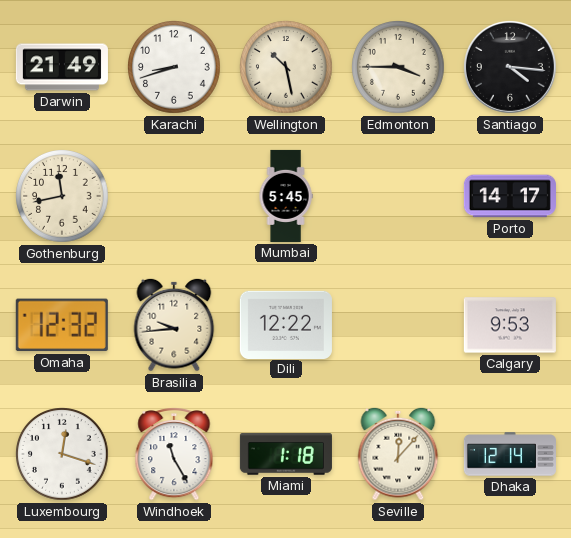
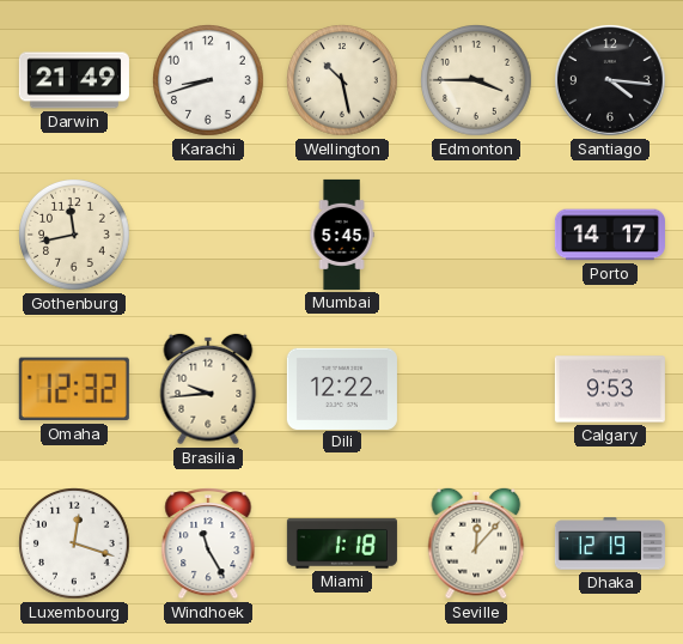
Dhaka: 12:14 -> 12:19
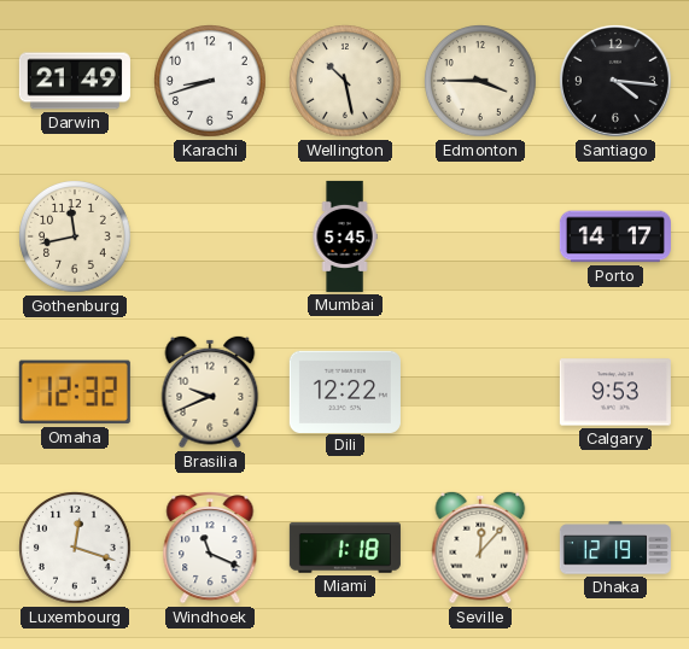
Brasilia: 9:44 -> 9:41
Windhoek: 11:25 -> 11:19
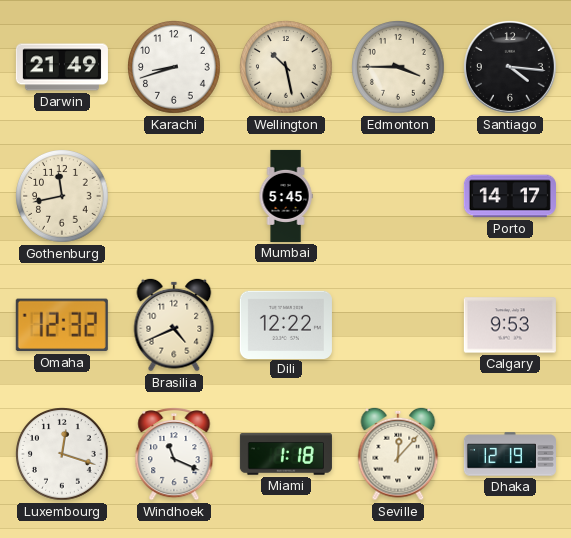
Brasilia: 9:41 -> 4:41
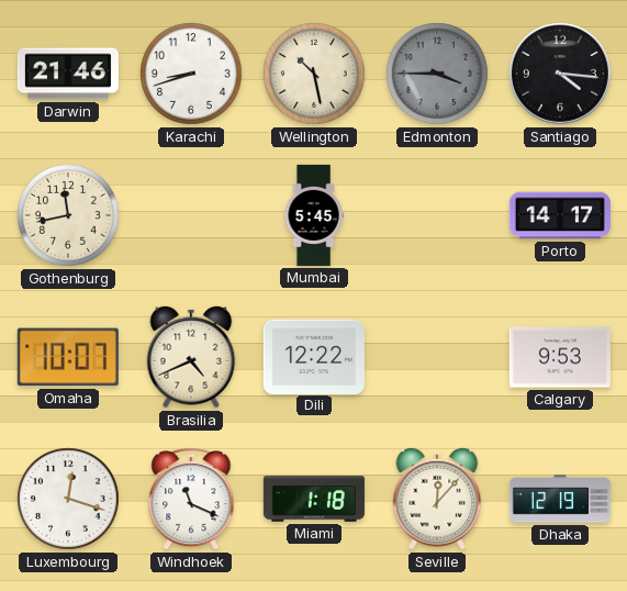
Darwin: 21:49 -> 21:46
Edmonton dial: cream -> grey
Omaha: 12:32 -> 10:07
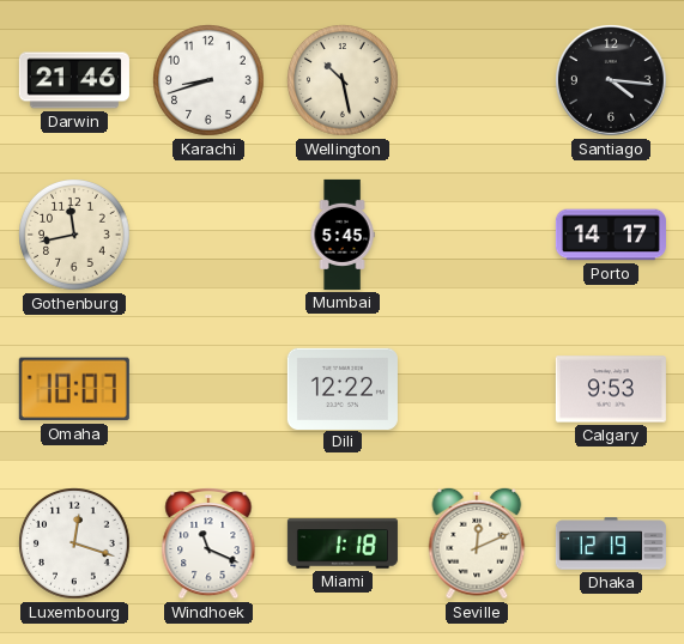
Edmonton: 3:45 -> none
Brasilia: 4:41 -> none
Seville: 12:07 -> 12:11
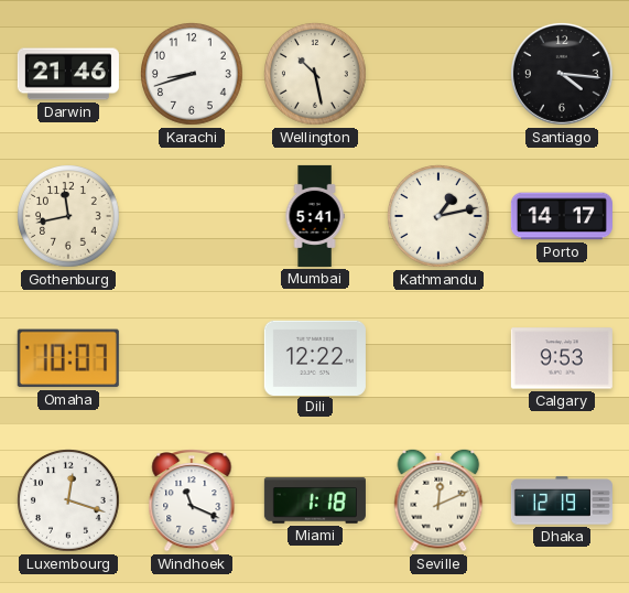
Mumbai: 5:45 -> 5:41
Kathmandu: none -> 1:13
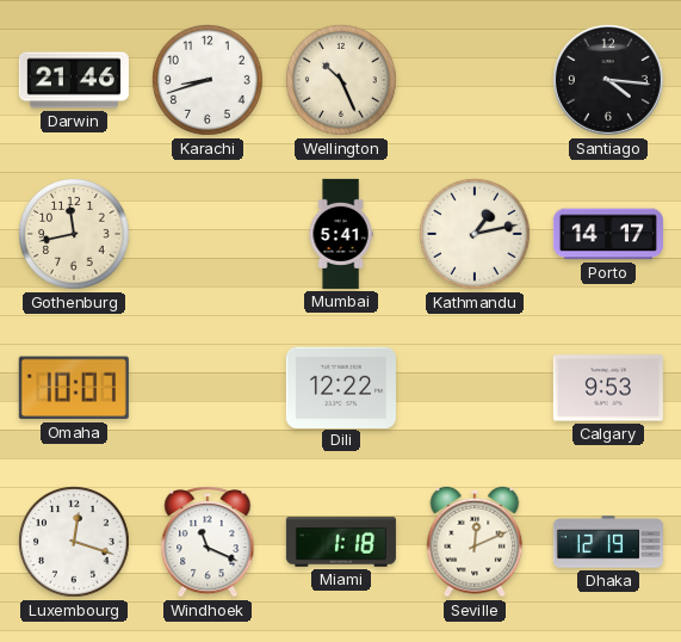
Wellington: 10:28 -> 10:26
